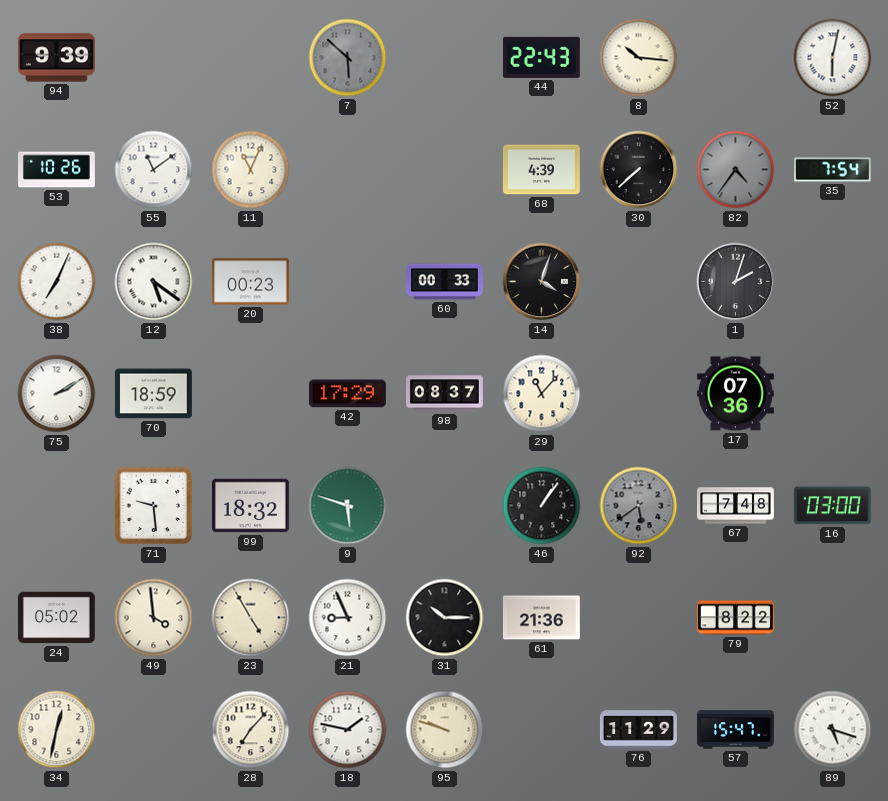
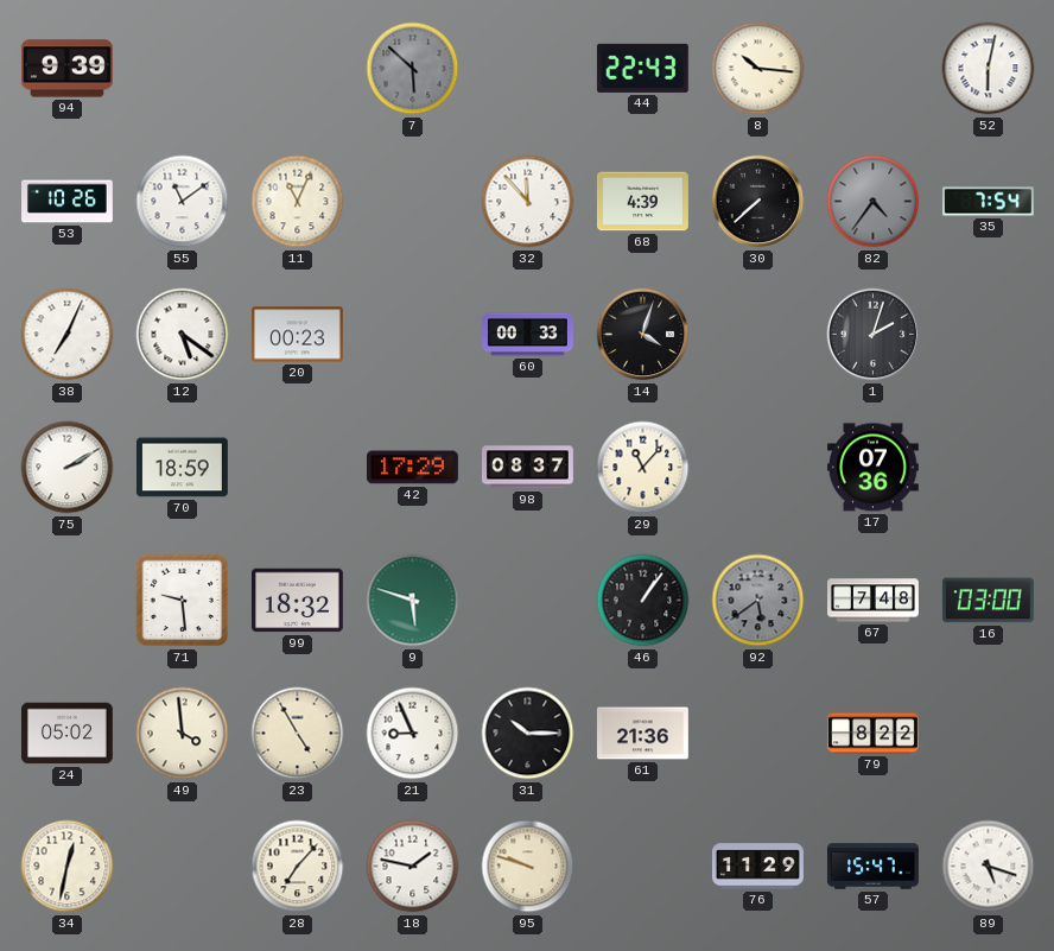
32: none -> 11:53
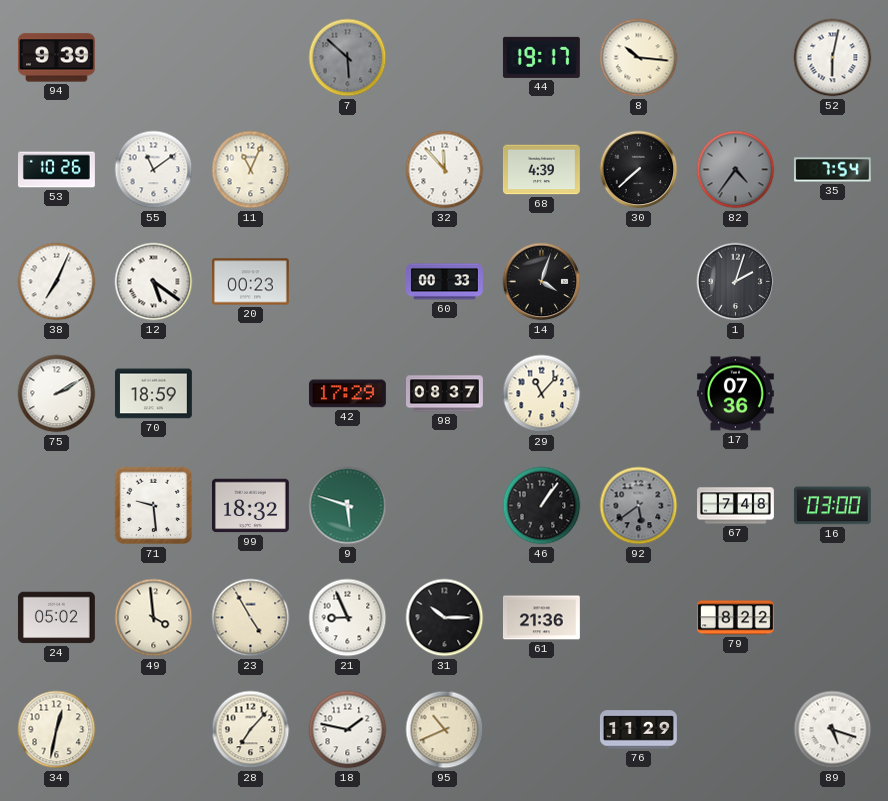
44: 22:43 -> 19:17
95: 9:48 -> 10:41
57: 15:47 -> none
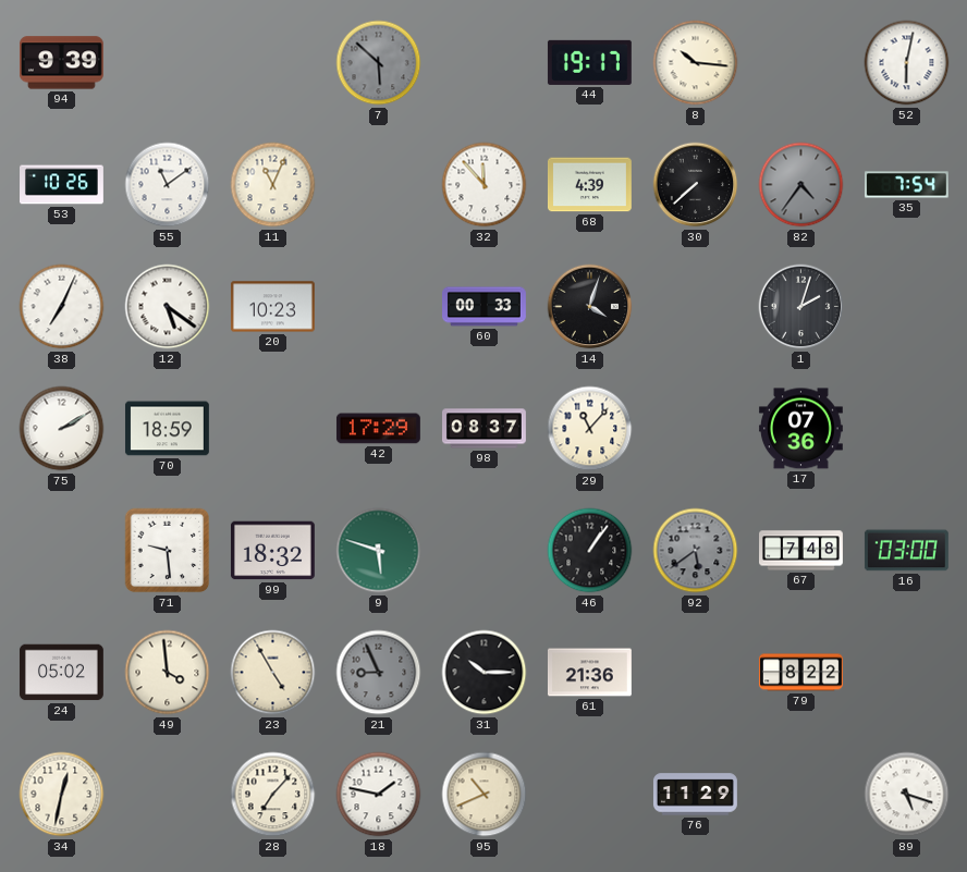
20: 00:23 -> 10:23
21 dial: white -> grey
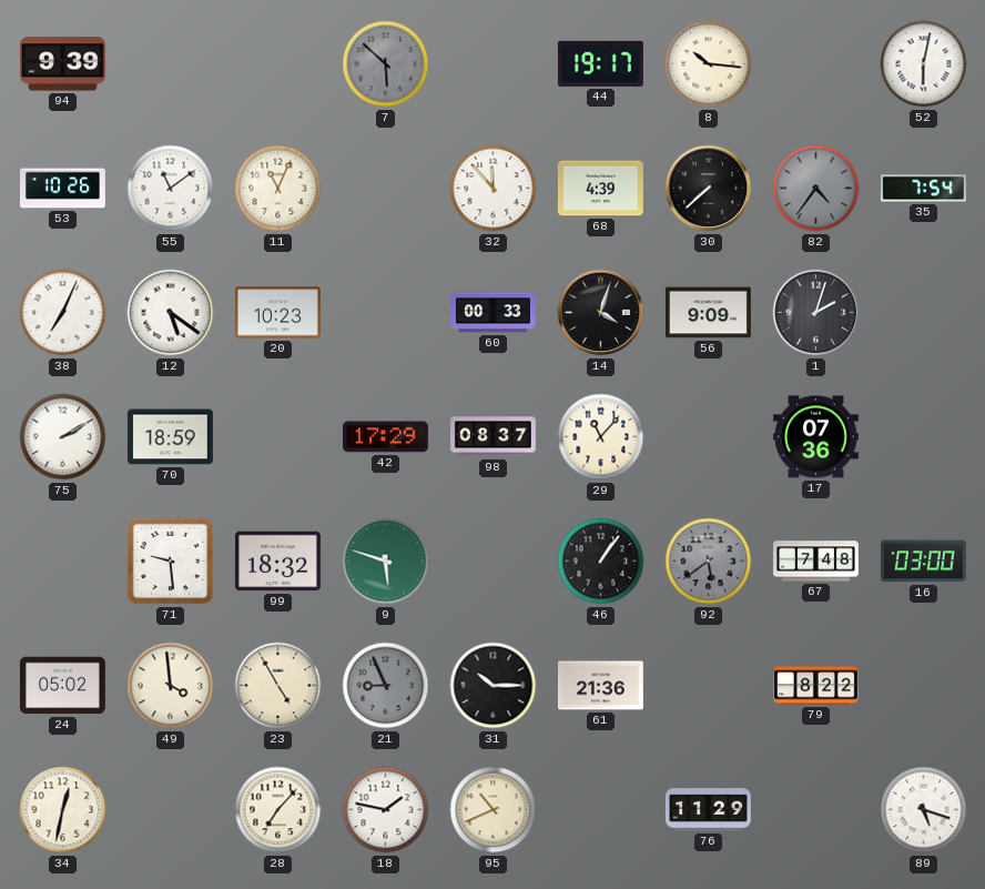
56: none -> 9:09
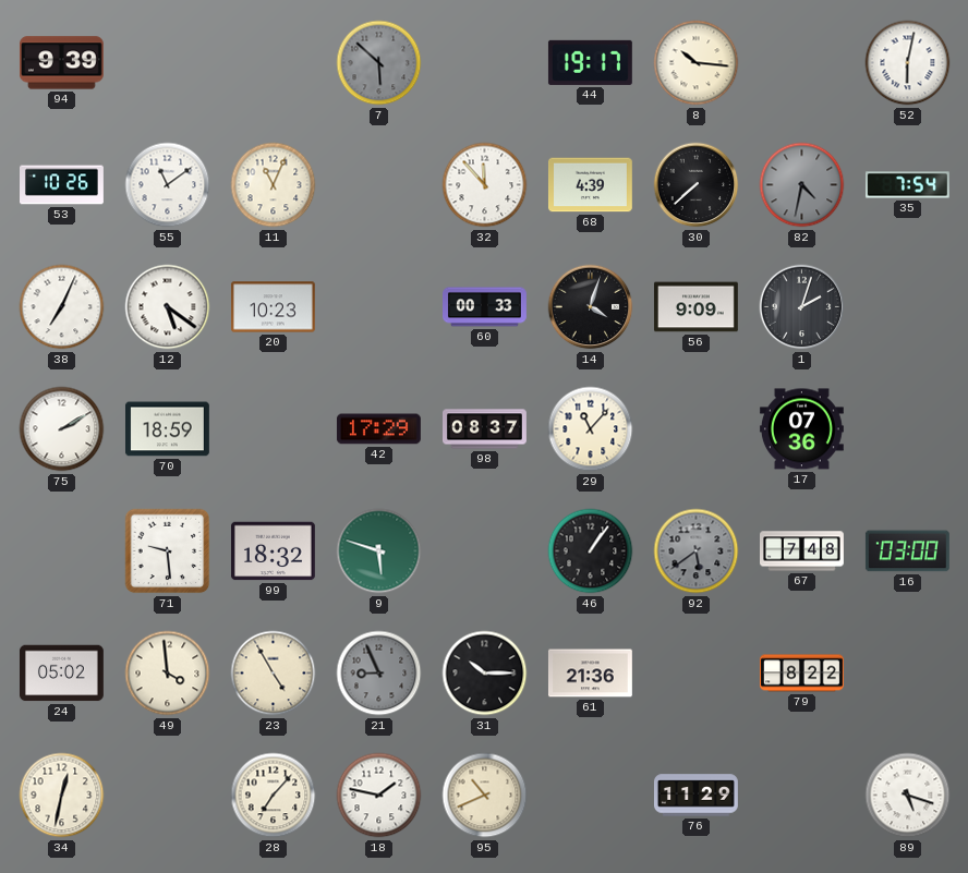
82: 4:36 -> 4:32
